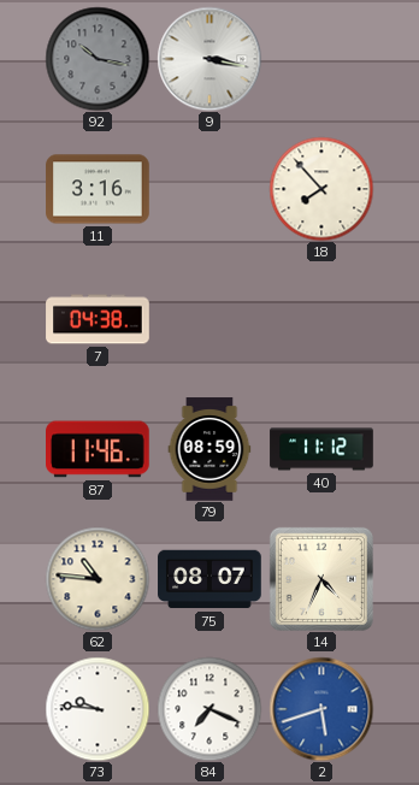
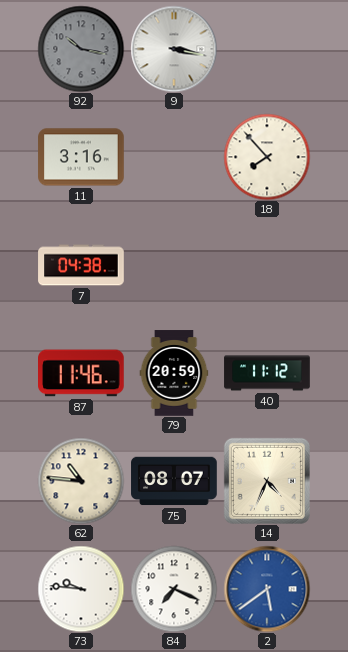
79: 08:59 -> 20:59
2: 5:42 -> 5:39
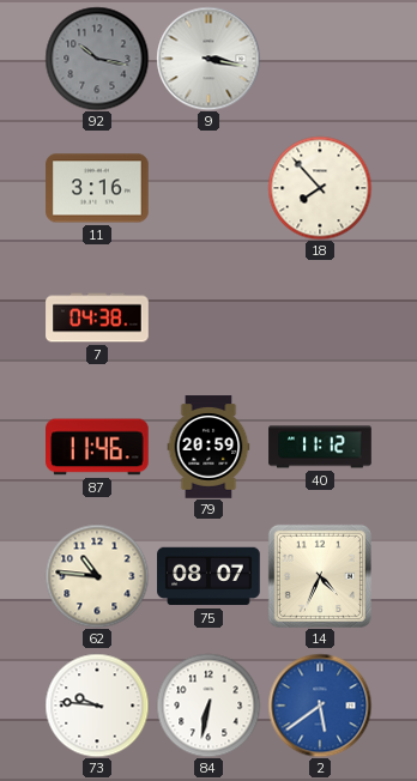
84: 7:19 -> 6:32
